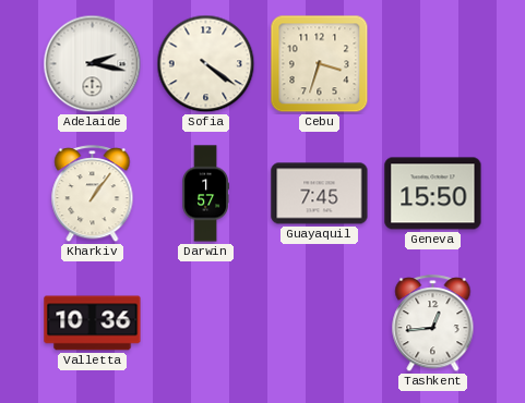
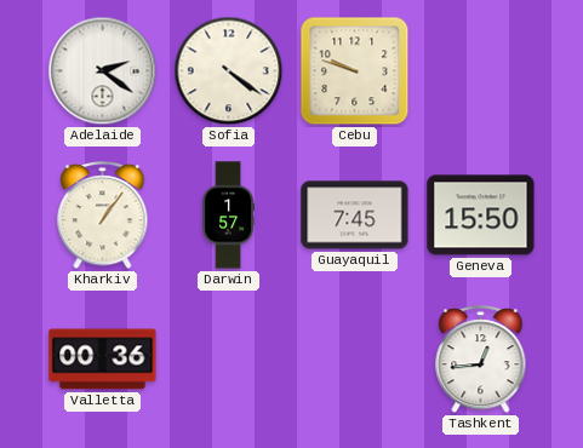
Adelaide: 2:17 -> 2:21
Cebu: 3:33 -> 9:48
Valletta: 10:36 -> 00:36
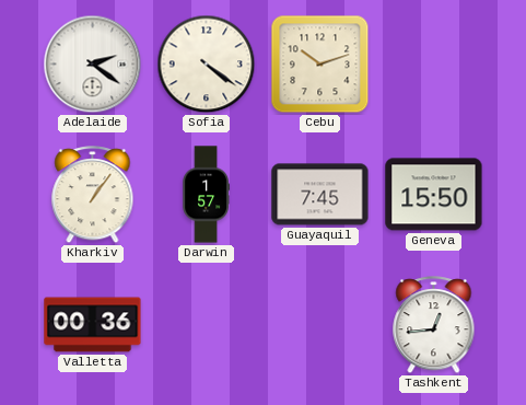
Cebu: 9:48 -> 10:12
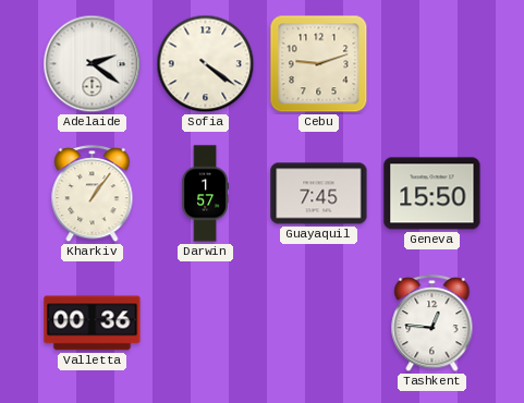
Cebu: 10:12 -> 9:12
Tashkent: 12:44 -> 12:46
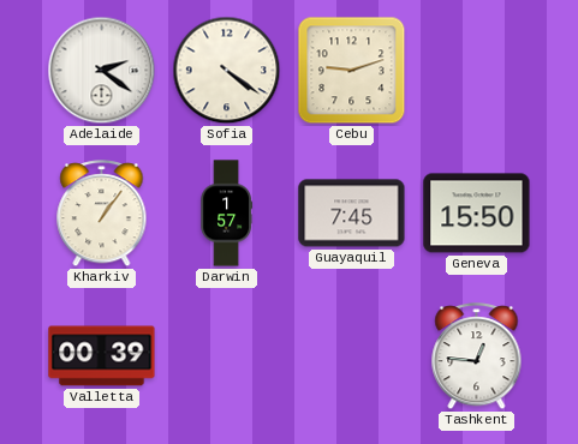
Valletta: 00:36 -> 00:39
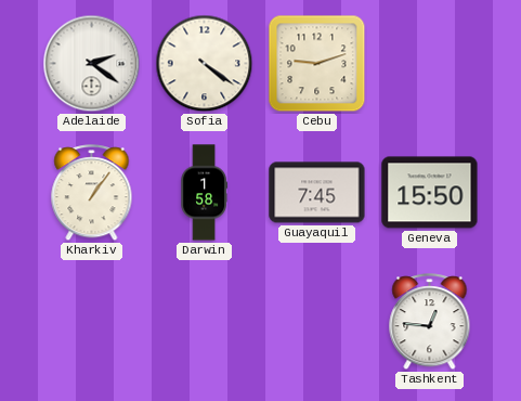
Darwin: 1:57 -> 1:58
Valletta: 00:39 -> none
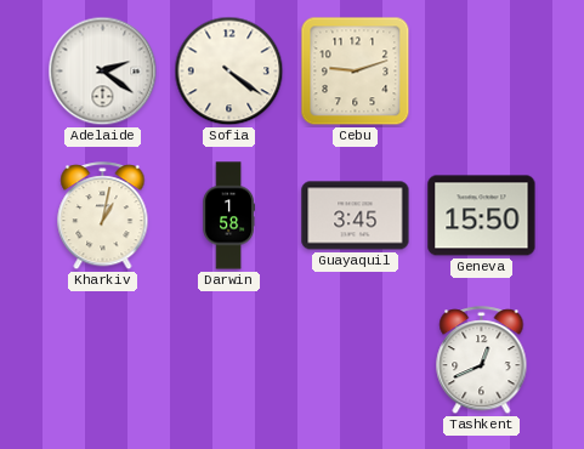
Kharkiv: 1:06 -> 1:02
Guayaquil: 7:45 -> 3:45
Tashkent: 12:46 -> 12:41
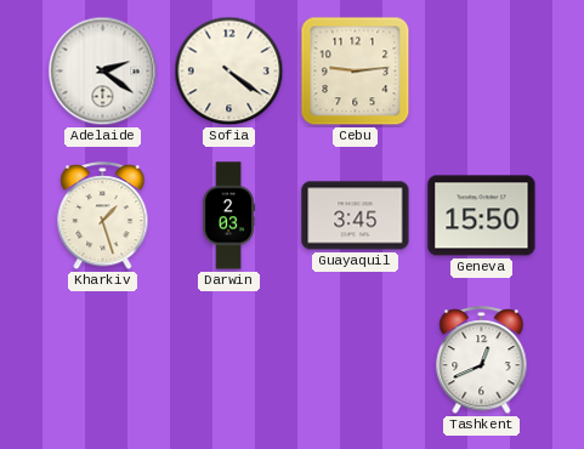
Cebu: 9:12 -> 9:14
Kharkiv: 1:02 -> 1:27
Darwin: 1:58 -> 2:03
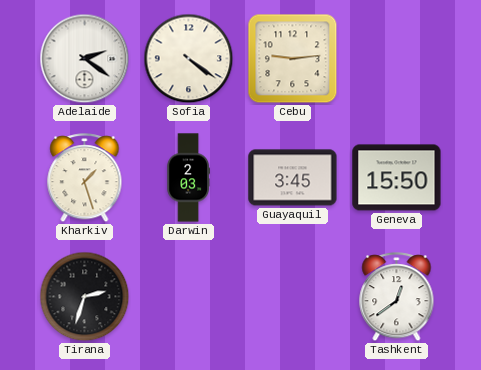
Tirana: none -> 2:33
Tashkent: 12:41 -> 12:39
